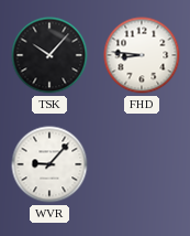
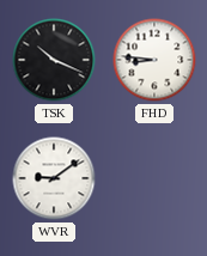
TSK: 10:07 -> 10:19
WVR: 9:07 -> 9:09
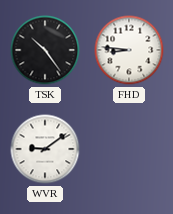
TSK: 10:19 -> 10:24
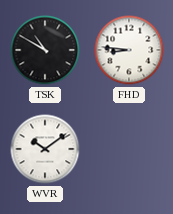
TSK: 10:24 -> 10:50
WVR: 9:09 -> 10:09
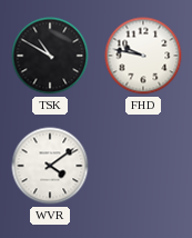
FHD: 8:46 -> 9:47
WVR: 10:09 -> 4:09
